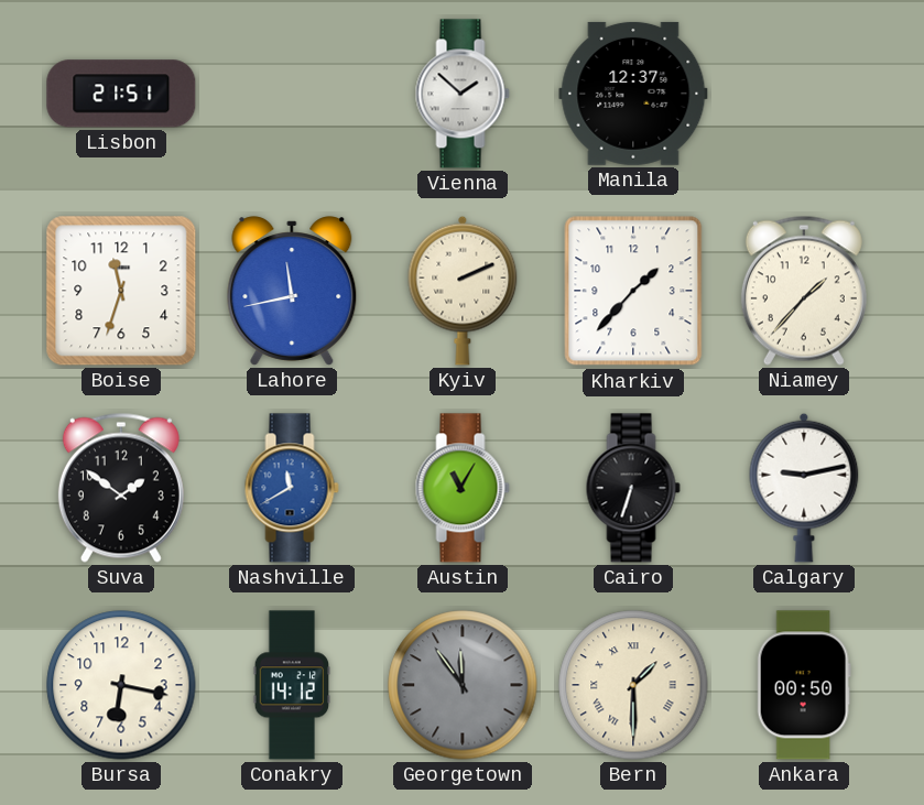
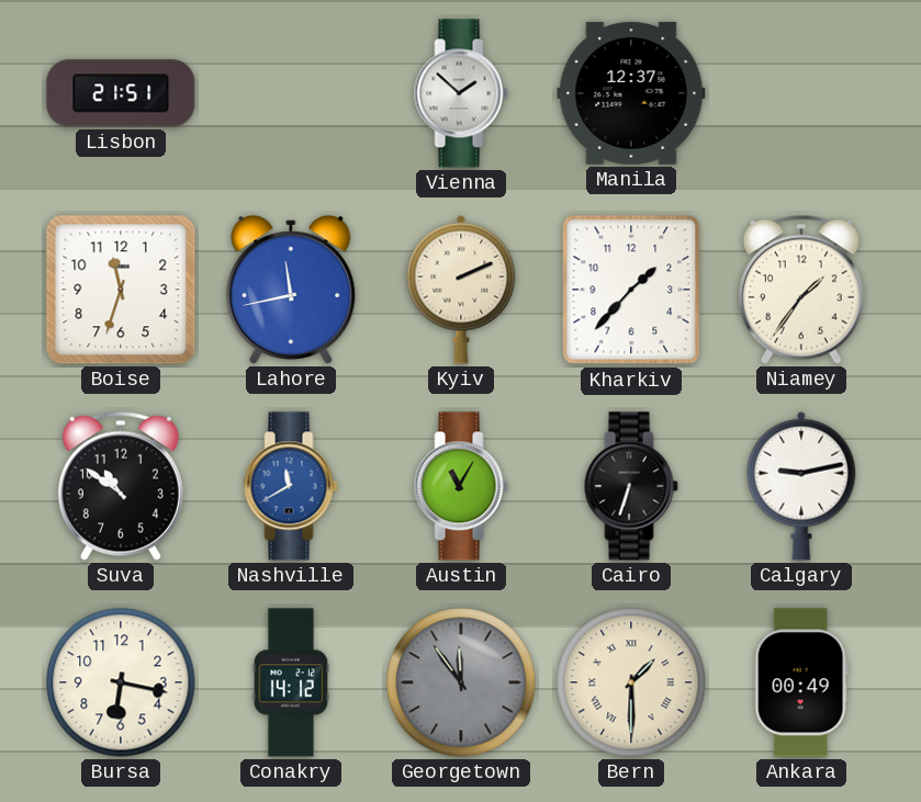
Niamey: 1:37 -> 1:36
Suva: 1:51 -> 10:51
Ankara: 00:50 -> 00:49
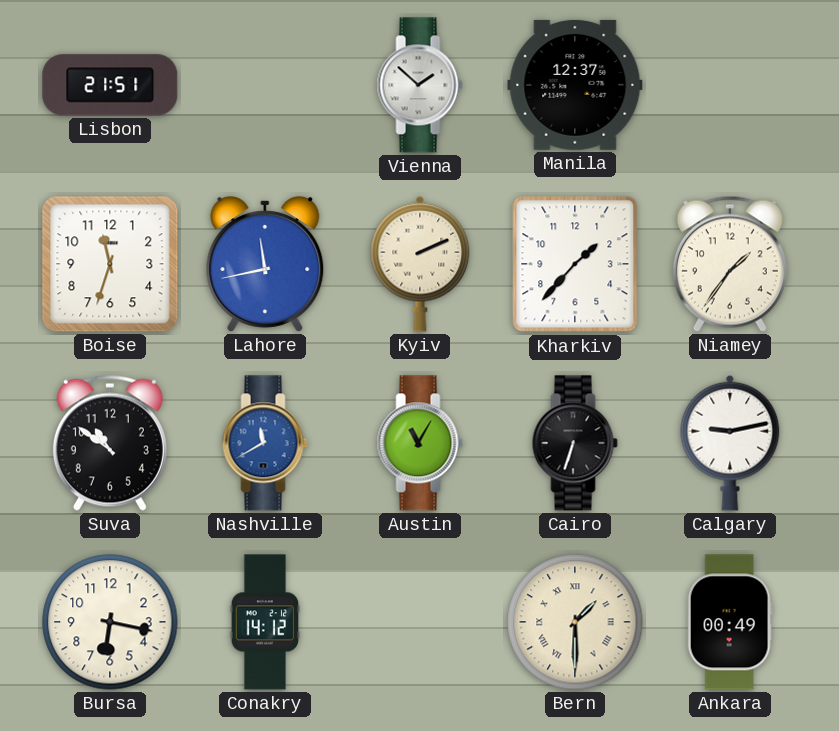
Georgetown: 11:54 -> none
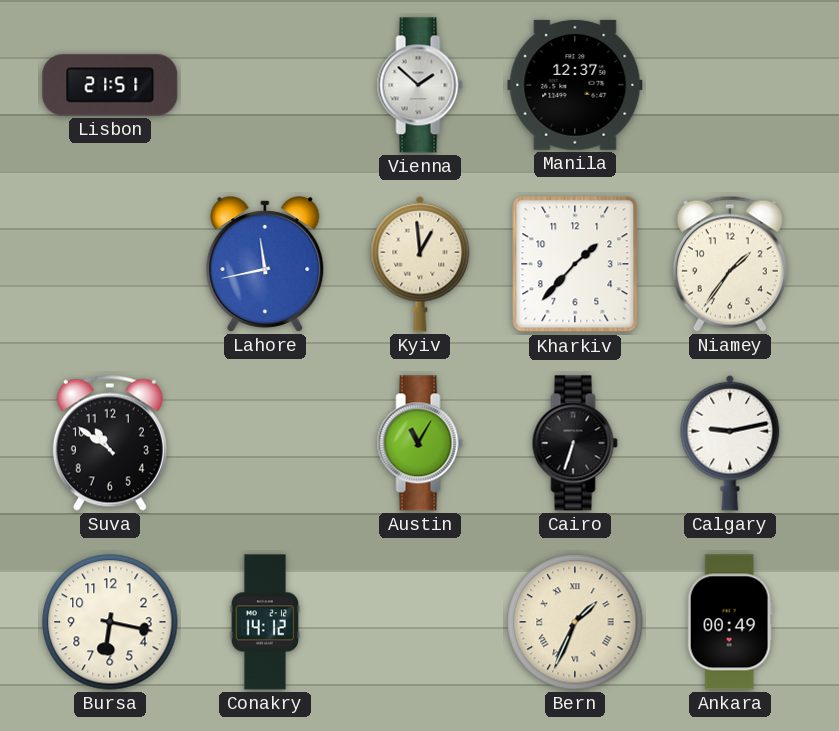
Boise: 11:33 -> none
Kyiv: 2:11 -> 12:59
Nashville: 11:40 -> none
Bern: 1:30 -> 1:34
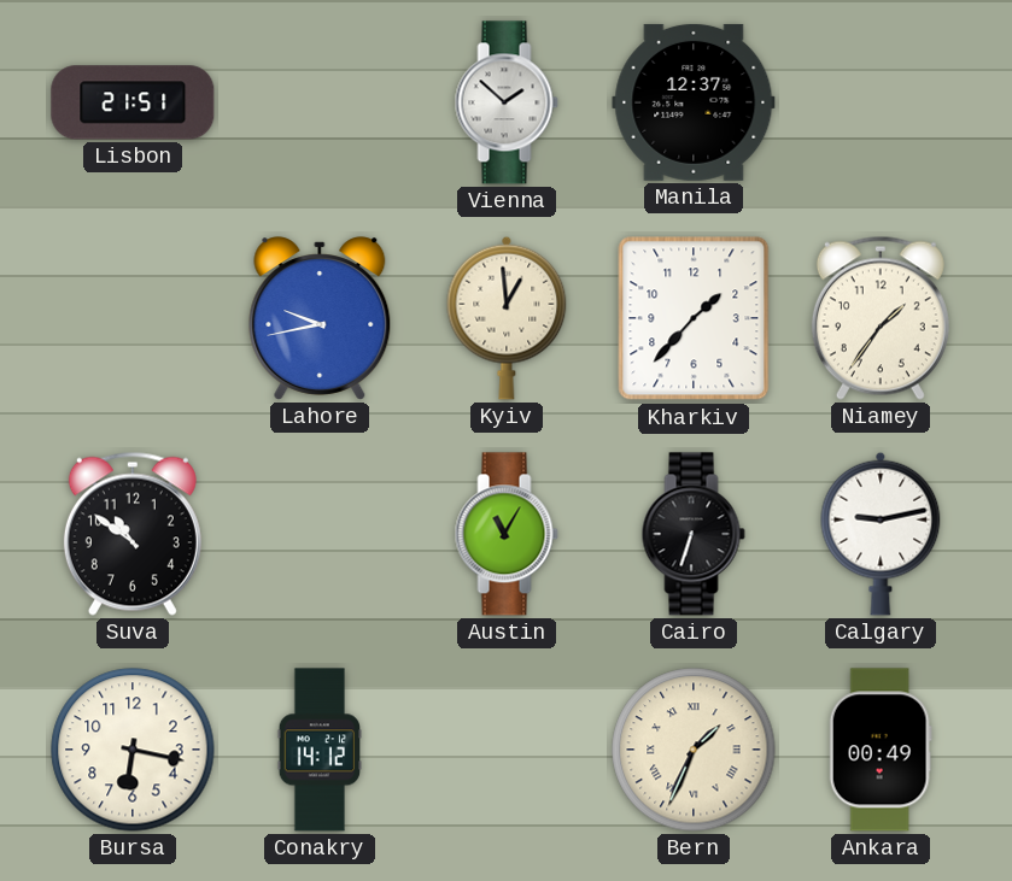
Lahore: 11:43 -> 9:43
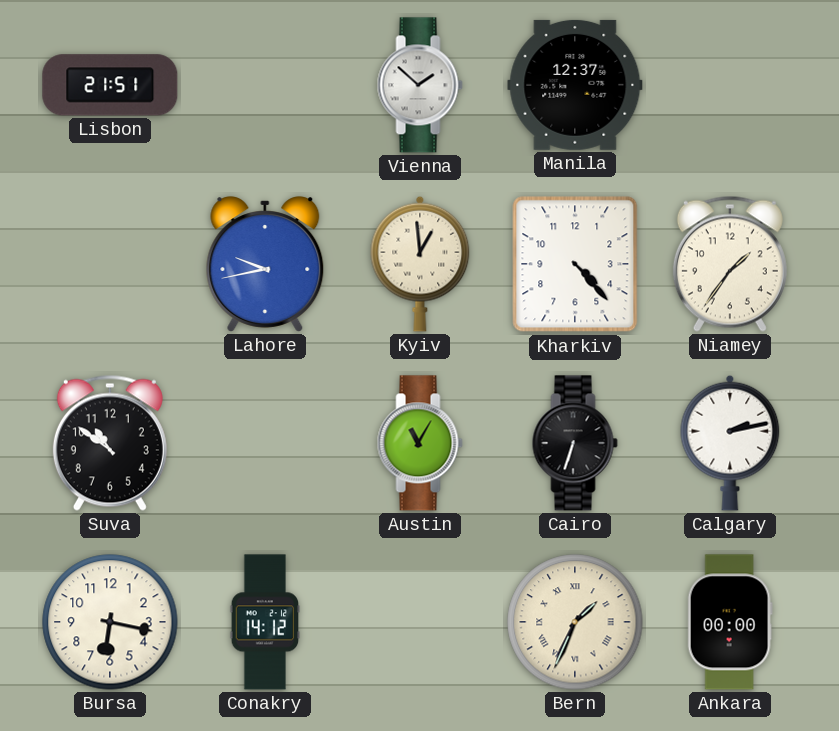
Kharkiv: 1:37 -> 4:23
Calgary: 9:13 -> 2:13
Ankara: 00:49 -> 00:00
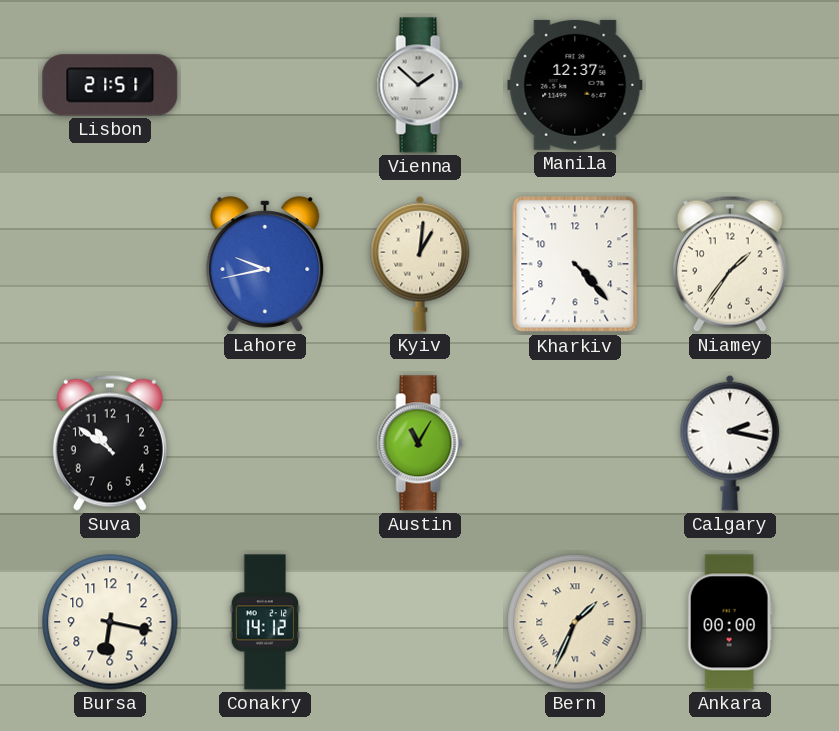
Kyiv: 12:59 -> 1:01
Cairo: 6:33 -> none
Calgary: 2:13 -> 2:17
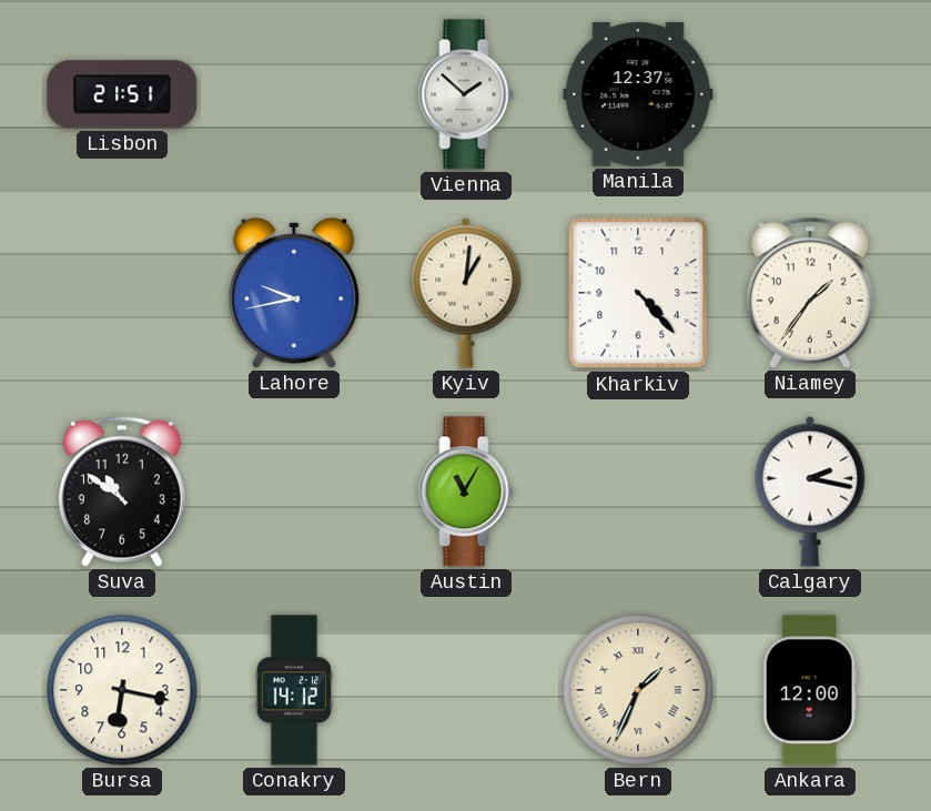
Ankara: 00:00 -> 12:00
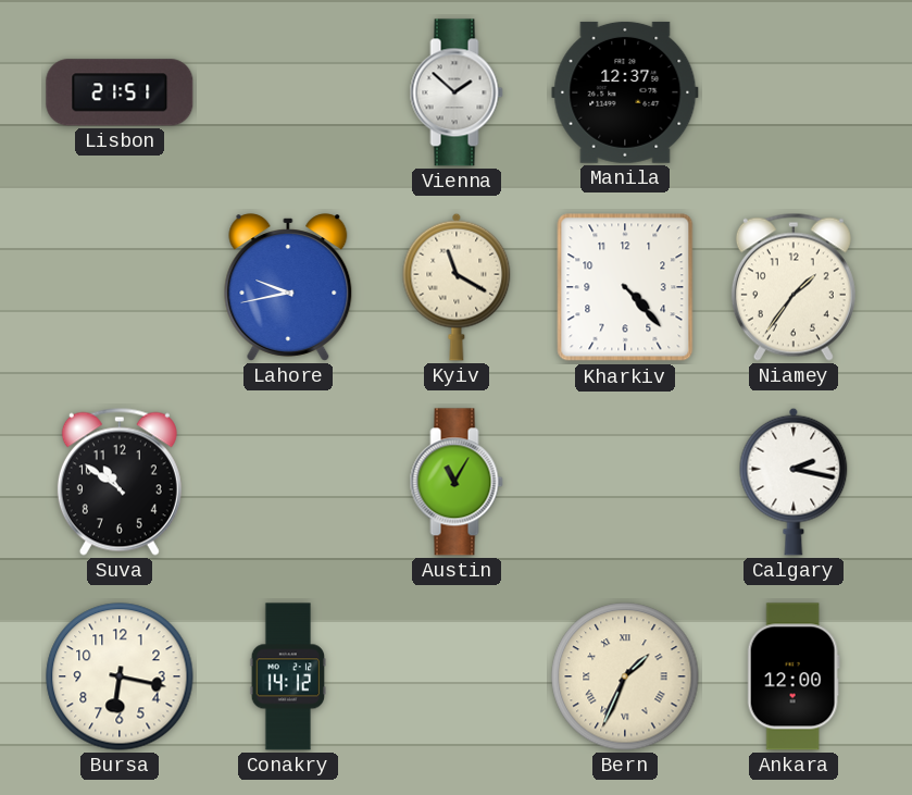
Kyiv: 1:01 -> 11:20
